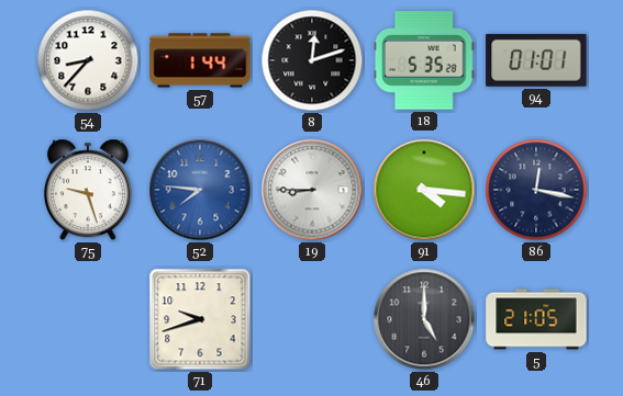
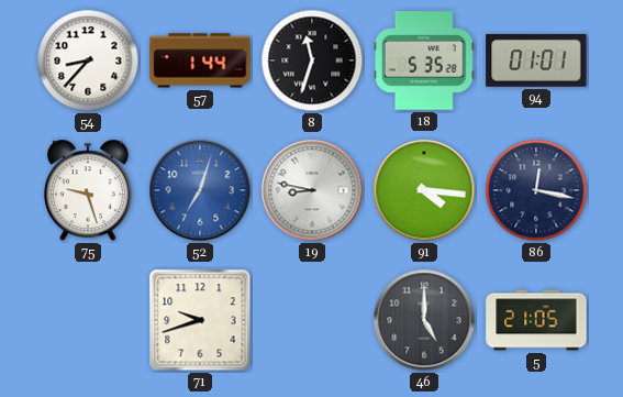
8: 12:12 -> 11:33
52: 7:46 -> 7:03
19: 8:45 -> 8:47
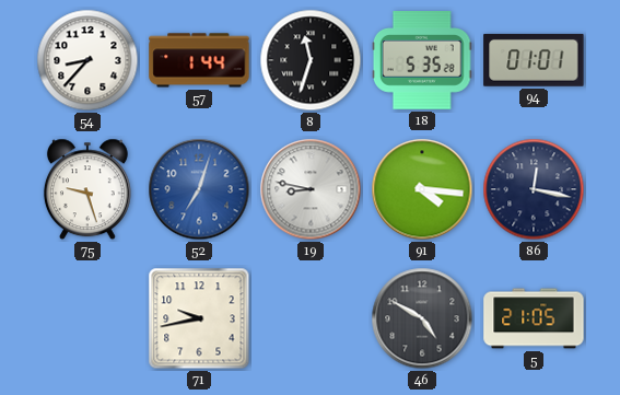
71: 9:42 -> 9:43
46: 5:00 -> 4:50
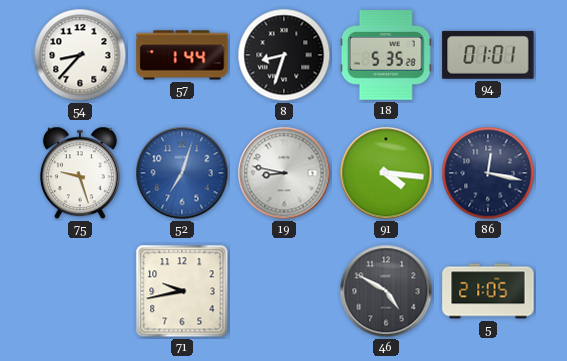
8: 11:33 -> 8:33
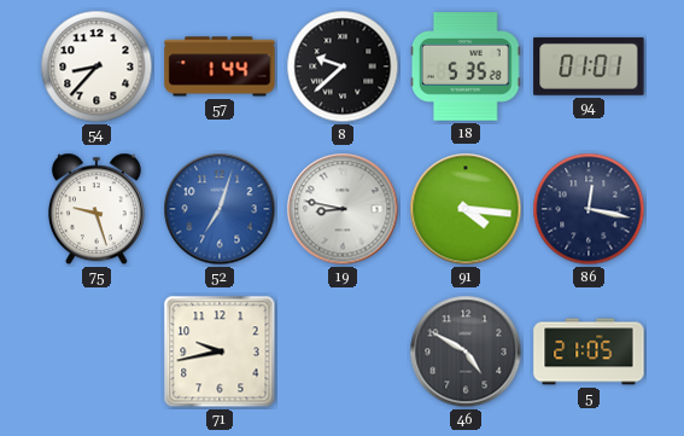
8: 8:33 -> 9:38
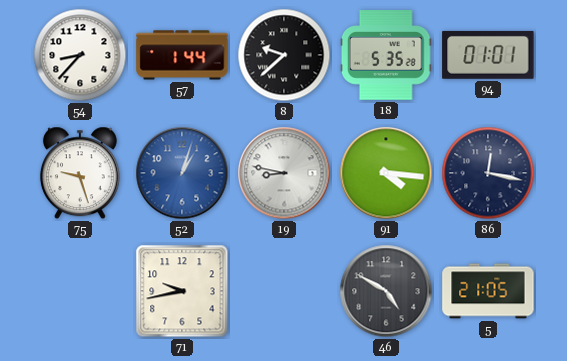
52: 7:03 -> 1:03
